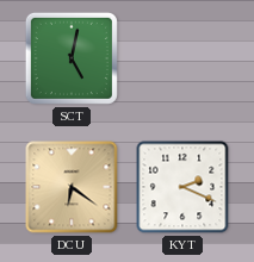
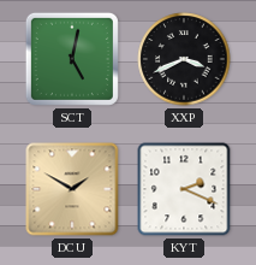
XXP: none -> 3:41
DCU: 6:21 -> 1:50
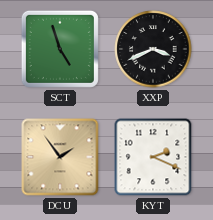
SCT: 5:02 -> 4:57
DCU: 1:50 -> 1:54
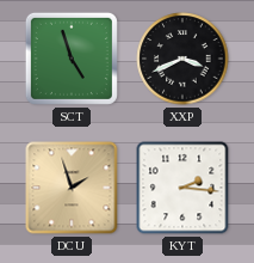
DCU: 1:54 -> 1:57
KYT: 2:19 -> 2:16
